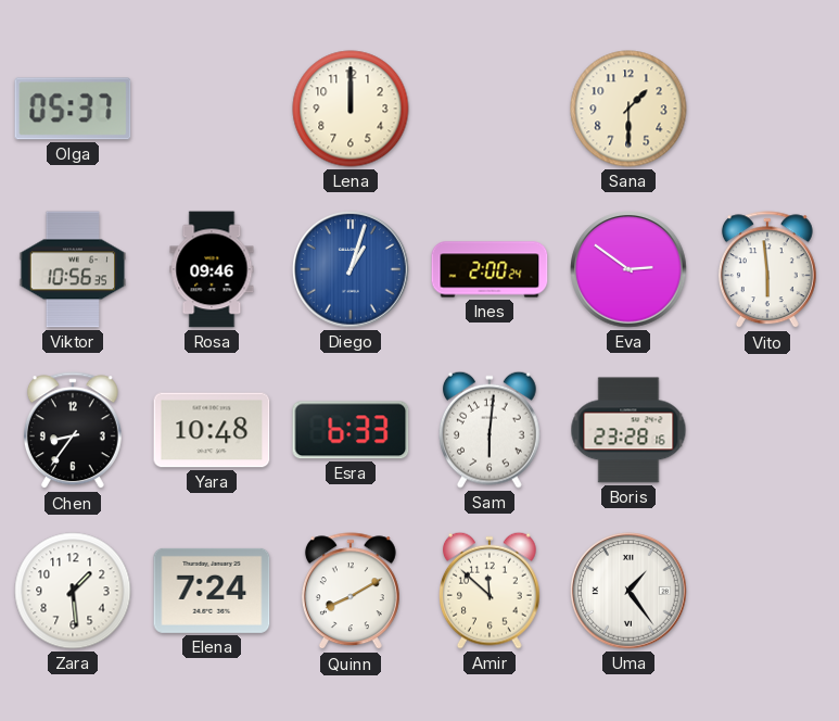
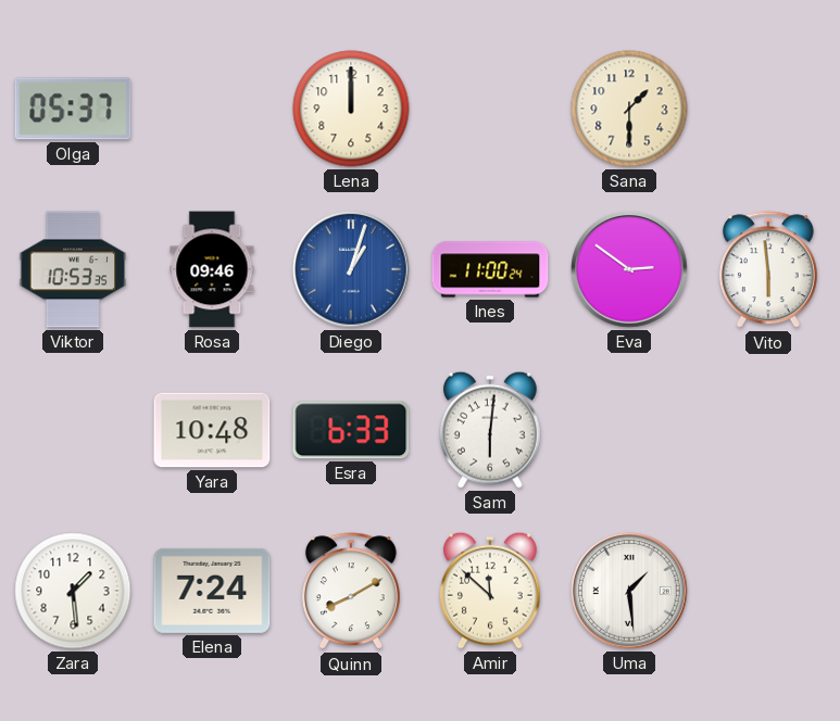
Viktor: 10:56 -> 10:53
Ines: 2:00 -> 11:00
Chen: 8:36 -> none
Boris: 23:28 -> none
Uma: 1:24 -> 1:29
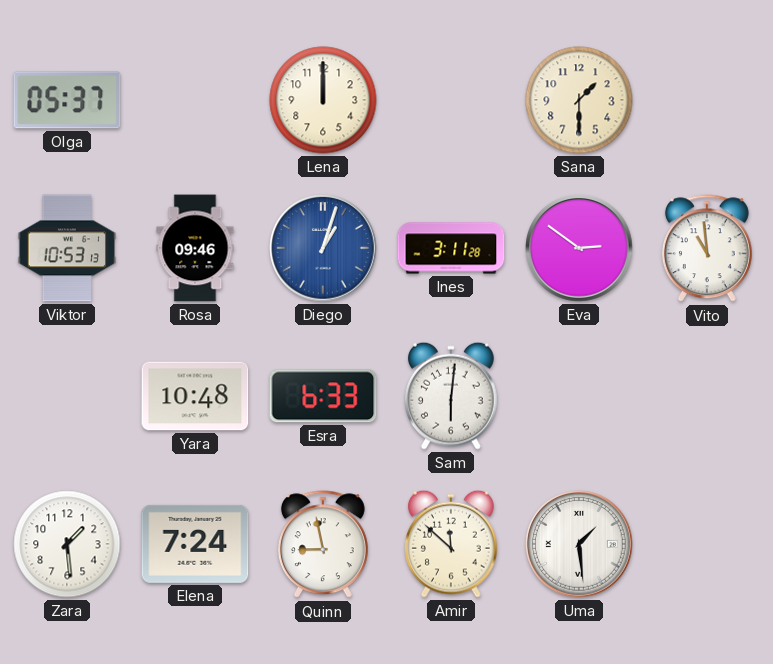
Viktor: 10:53:35 -> 10:53:13
Ines: 11:00 -> 3:11
Vito: 5:59 -> 10:59
Quinn: 8:10 -> 8:58
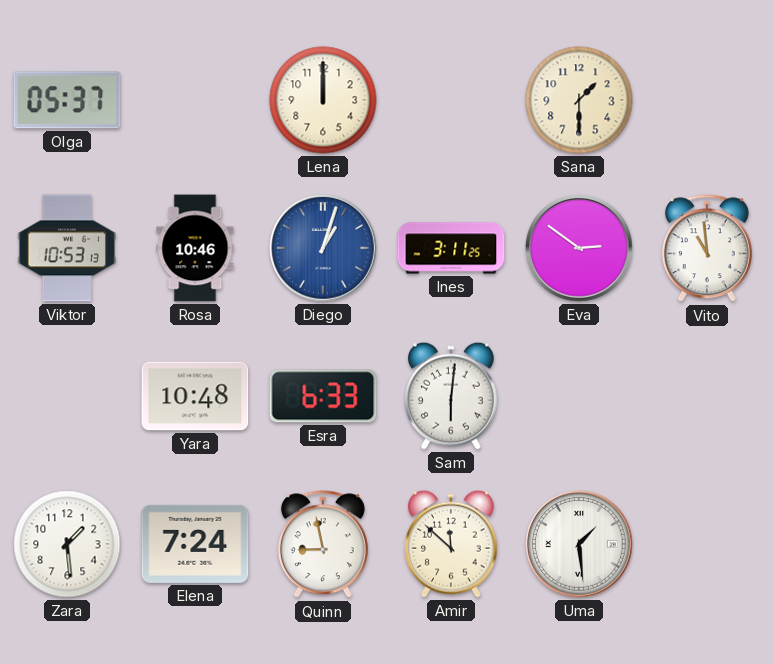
Rosa: 09:46 -> 10:46
Ines: 3:11:28 -> 3:11:25
